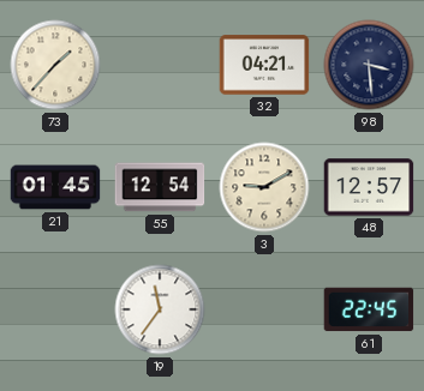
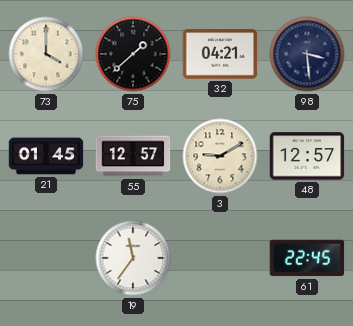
73: 1:37 -> 4:00
75: none -> 1:38
55: 12:54 -> 12:57
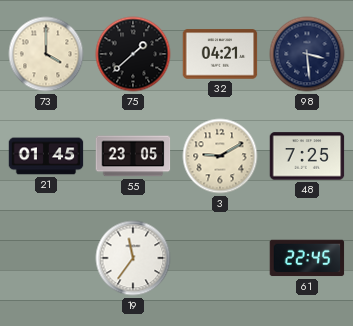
55: 12:57 -> 23:05
48: 12:57 -> 7:25
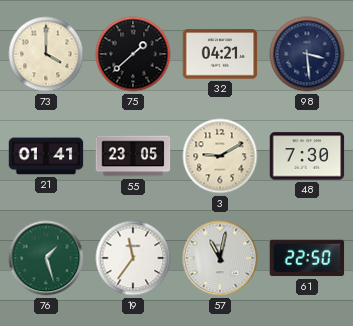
21: 01:45 -> 01:41
48: 7:25 -> 7:30
76: none -> 1:27
57: none -> 11:02
61: 22:45 -> 22:50
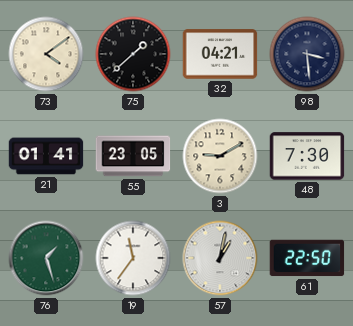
73: 4:00 -> 4:09
57: 11:02 -> 1:02
